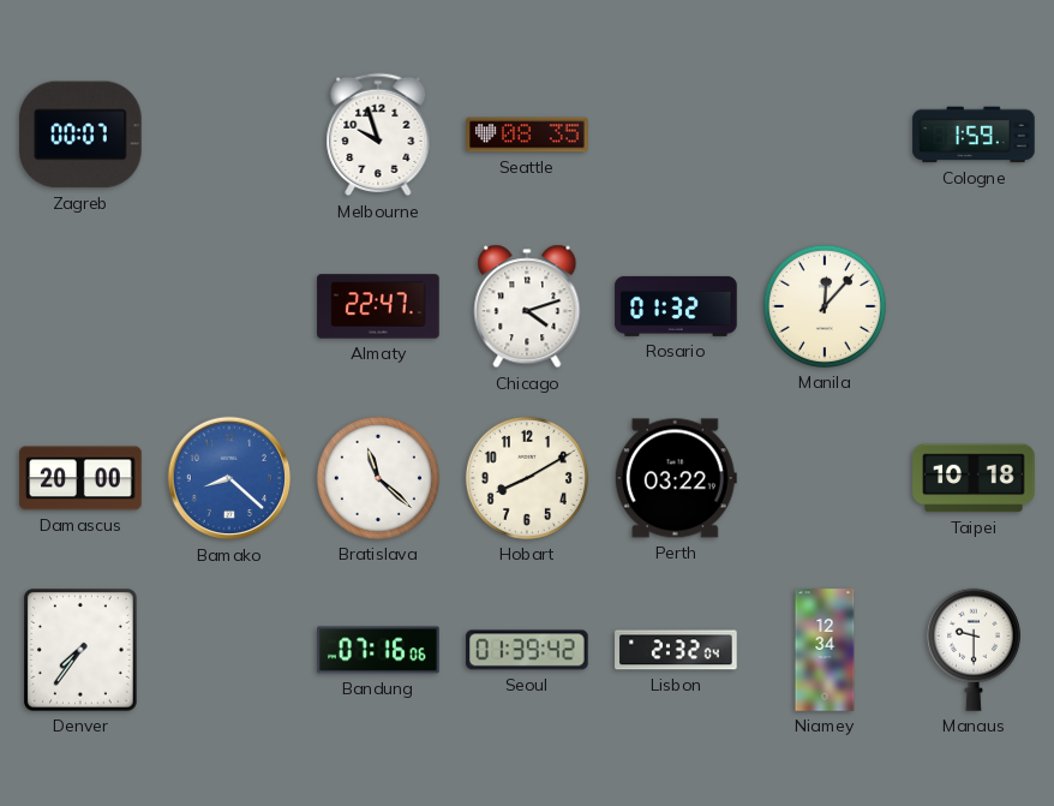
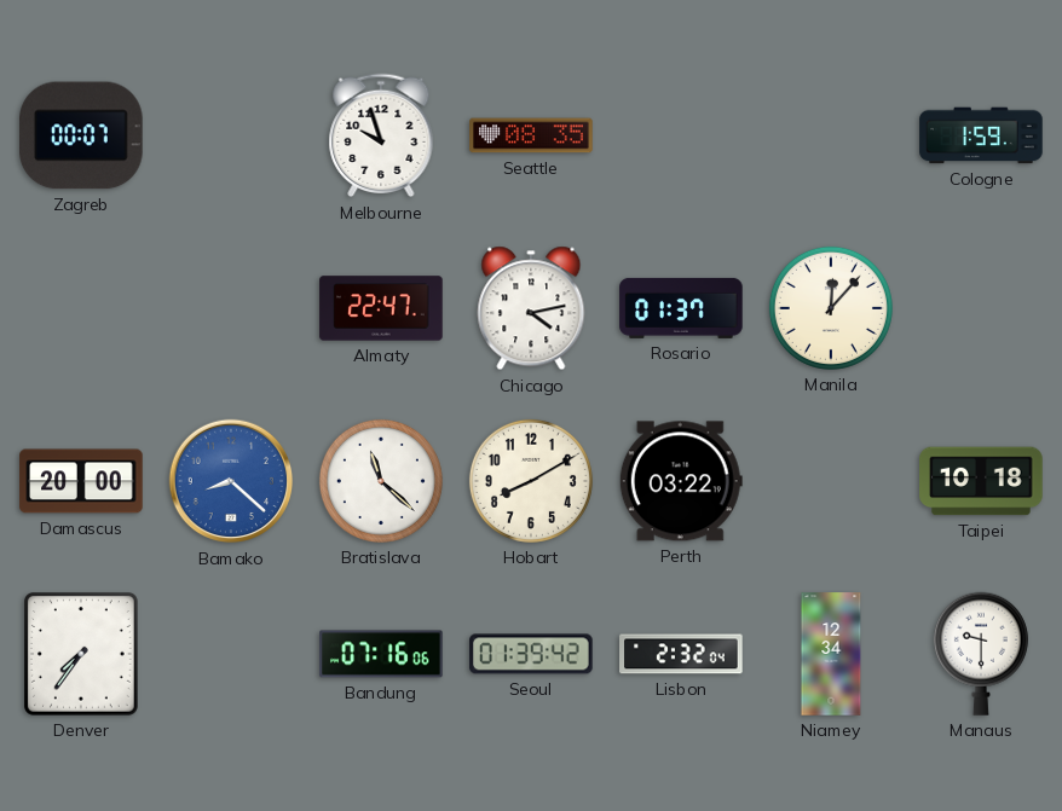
Chicago: 4:12 -> 4:13
Rosario: 01:32 -> 01:37
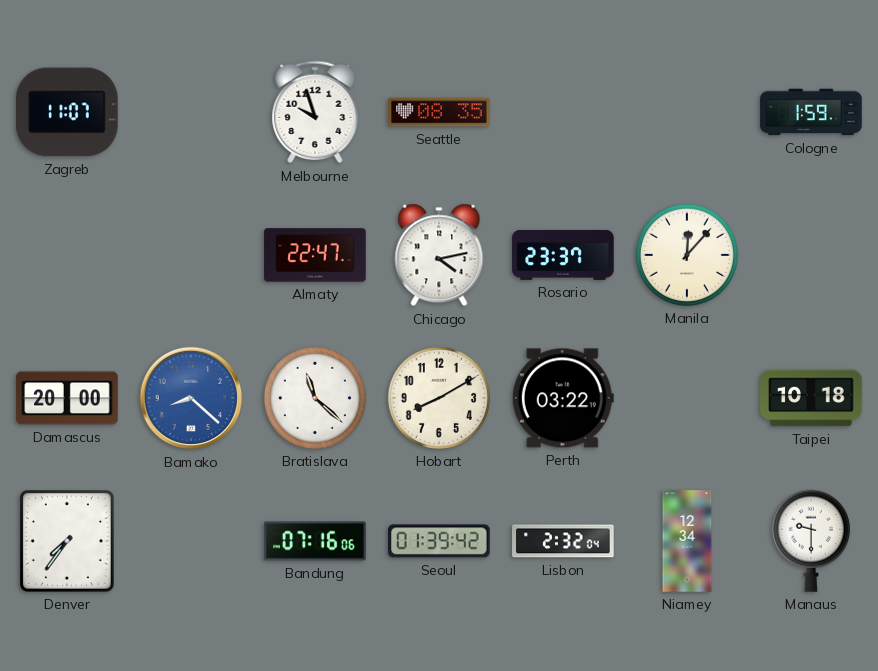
Zagreb: 00:07 -> 11:07
Rosario: 01:37 -> 23:37
